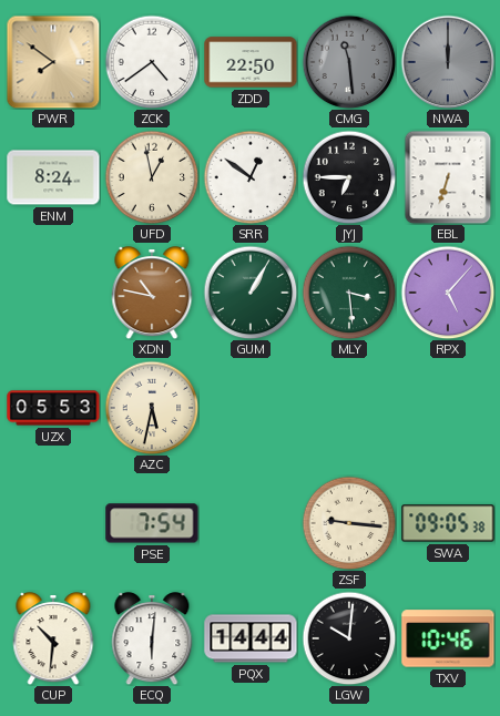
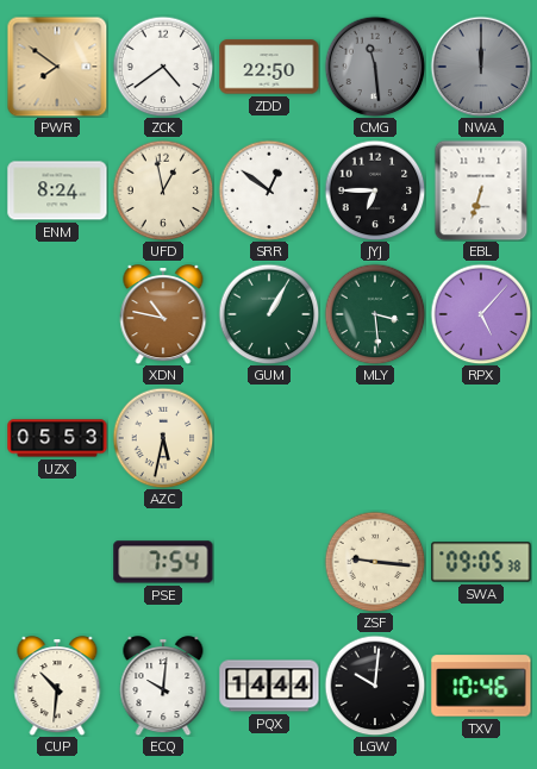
ECQ: 6:01 -> 10:01
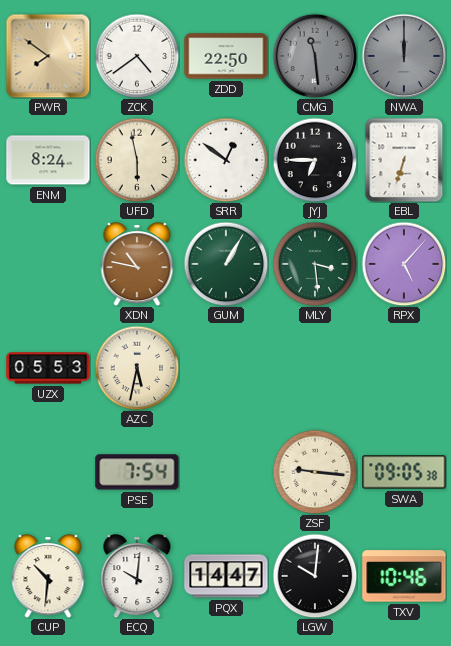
UFD: 12:58 -> 5:58
PQX: 14:44 -> 14:47
